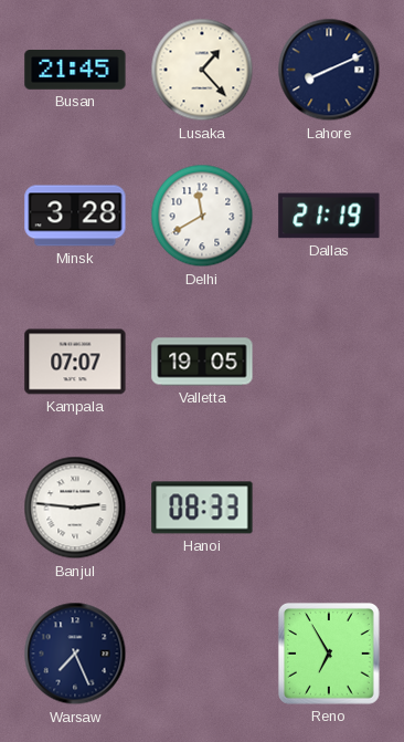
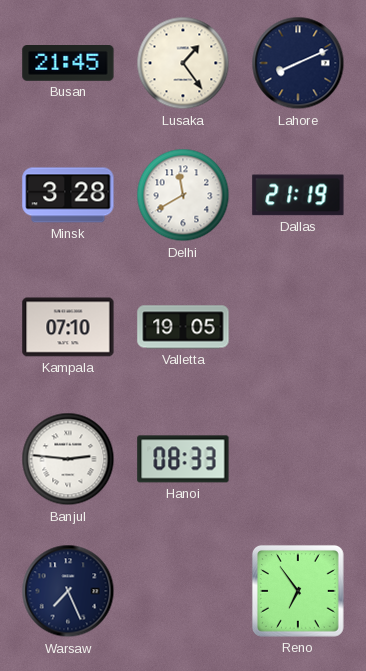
Lusaka: 1:23 -> 1:24
Kampala: 07:07 -> 07:10
Reno: 6:55 -> 6:54
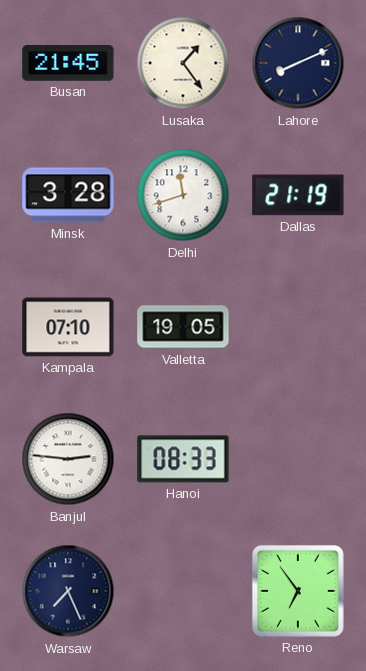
Delhi: 11:40 -> 11:42
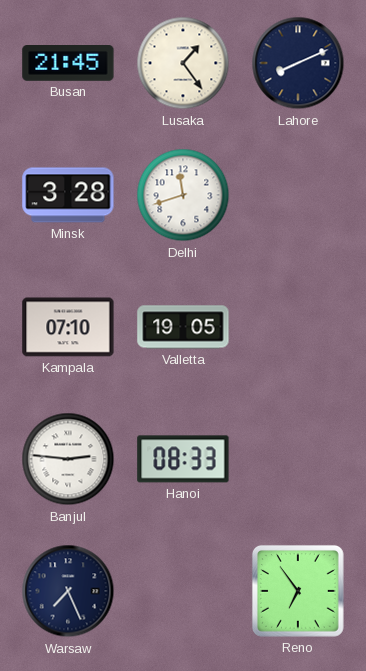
Dallas: 21:19 -> none
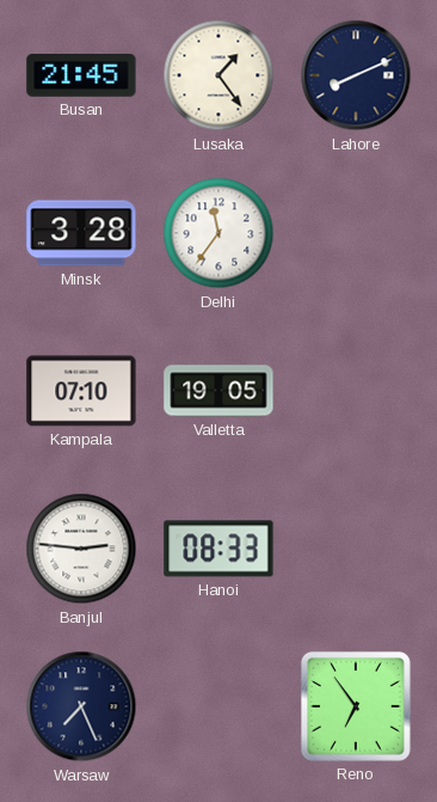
Delhi: 11:42 -> 11:36
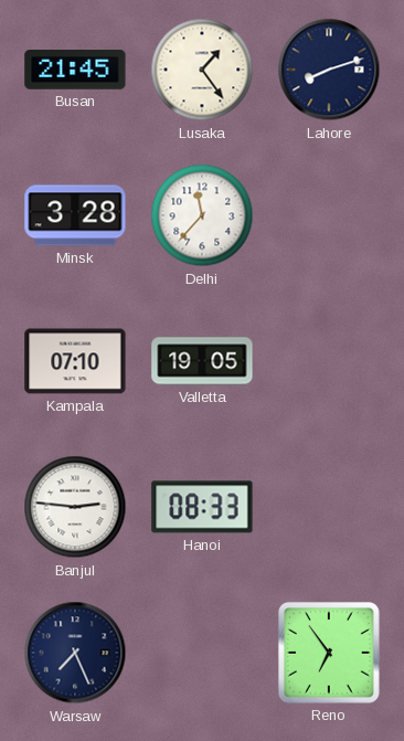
Lahore: 8:11 -> 8:12
Delhi: 11:36 -> 11:37
